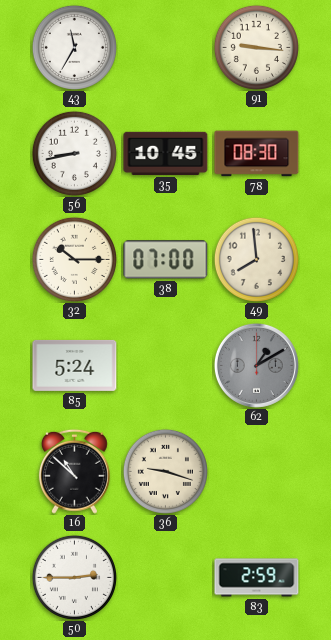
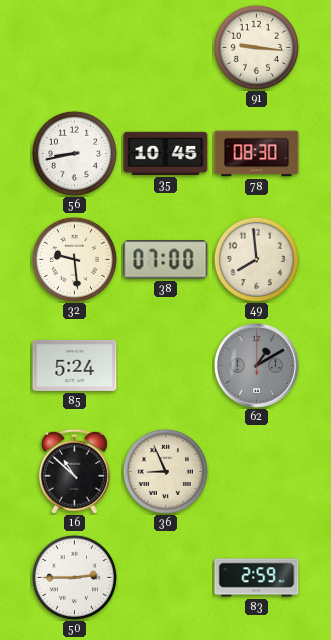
43: 11:35 -> none
32: 10:15 -> 9:29
36: 9:18 -> 8:56
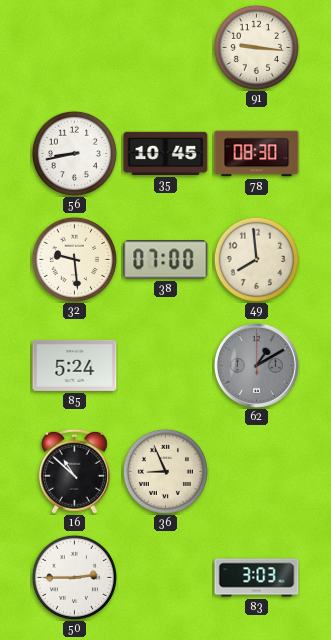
83: 2:59 -> 3:03
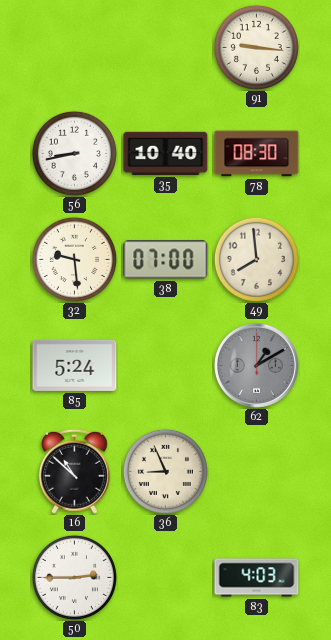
35: 10:45 -> 10:40
83: 3:03 -> 4:03
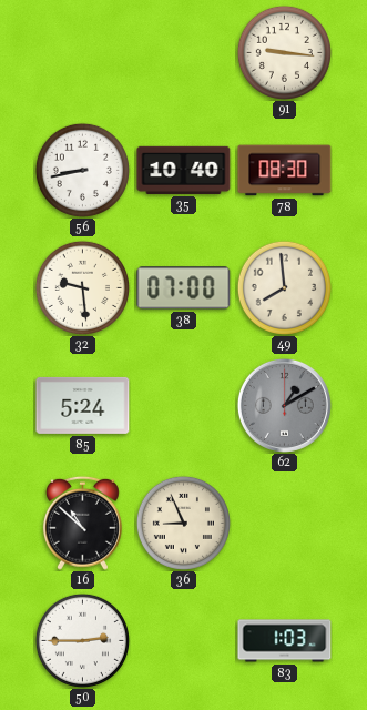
83: 4:03 -> 1:03
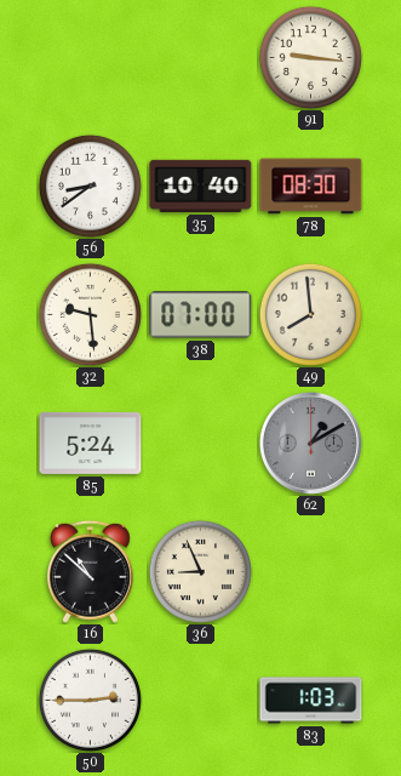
56: 8:43 -> 8:39
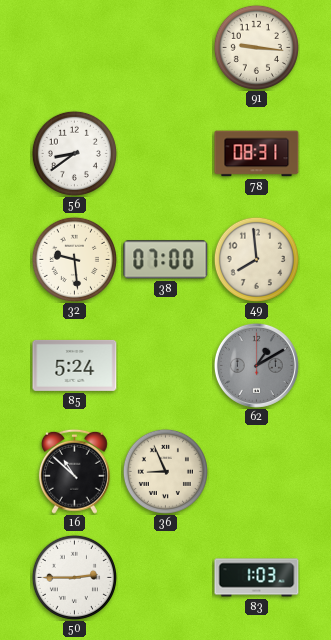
35: 10:40 -> none
78: 08:30 -> 08:31
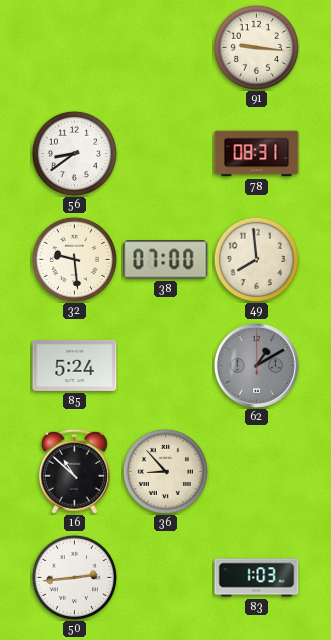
36: 8:56 -> 8:53
50: 2:45 -> 2:44
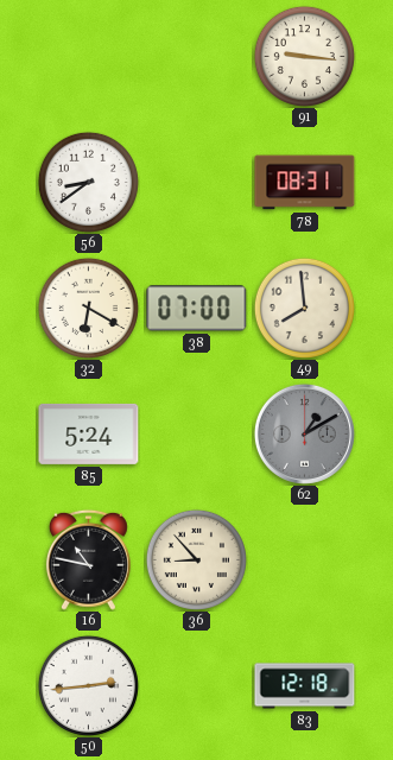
32: 9:29 -> 6:20
16: 10:52 -> 10:47
83: 1:03 -> 12:18
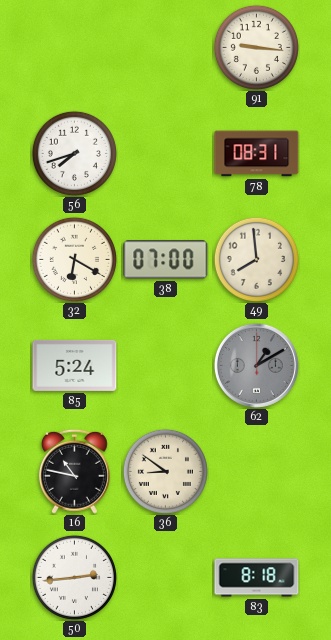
56: 8:39 -> 7:42
36: 8:53 -> 8:51
83: 12:18 -> 8:18
